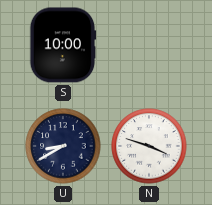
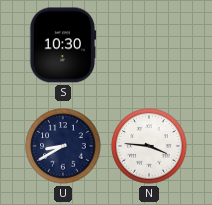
S: 10:00 -> 10:30
N: 3:48 -> 3:46
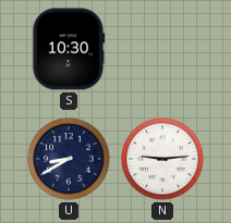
N: 3:46 -> 9:14
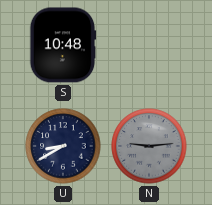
S: 10:30 -> 10:48
N dial: white -> grey
